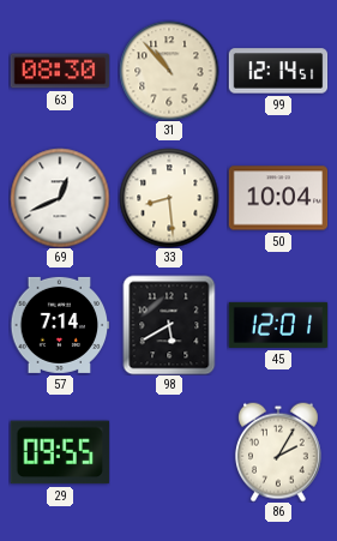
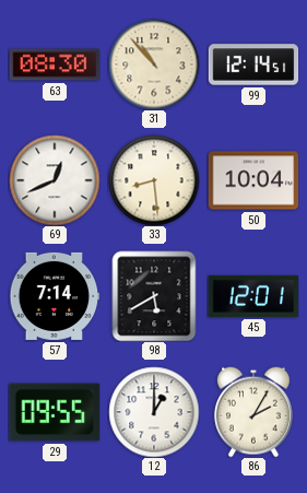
12: none -> 1:00
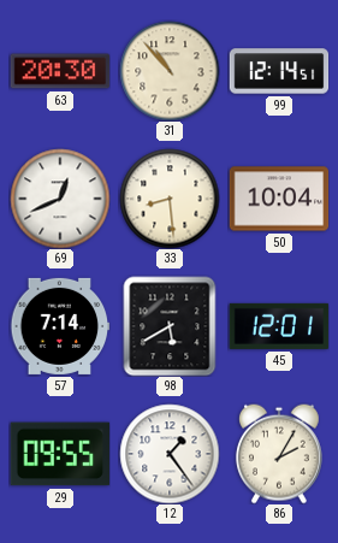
63: 08:30 -> 20:30
12: 1:00 -> 1:24
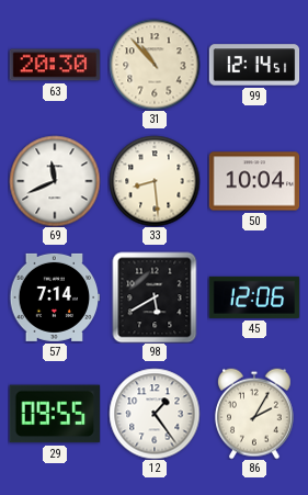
69: 12:41 -> 11:41
45: 12:01 -> 12:06
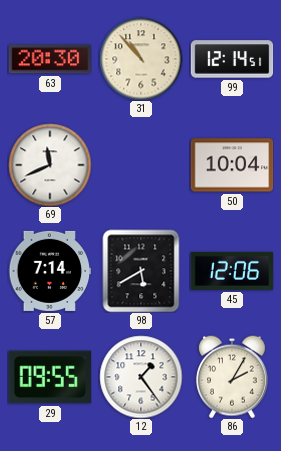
33: 8:29 -> none
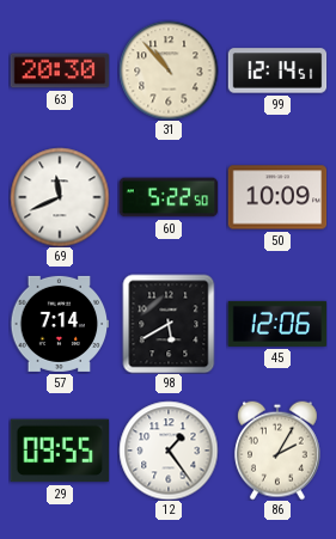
60: none -> 5:22
50: 10:04 -> 10:09
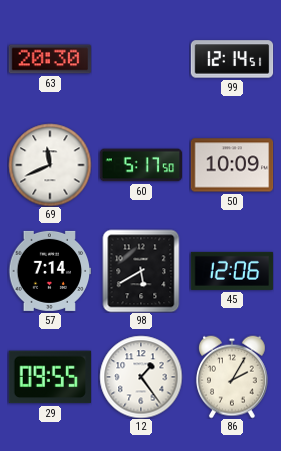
31: 10:53 -> none
60: 5:22 -> 5:17
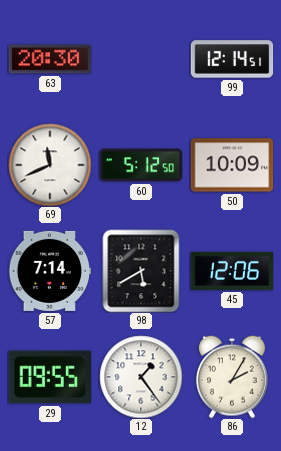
60: 5:17 -> 5:12
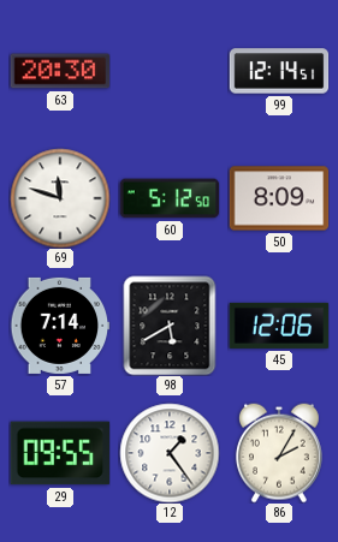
69: 11:41 -> 11:48
50: 10:09 -> 8:09
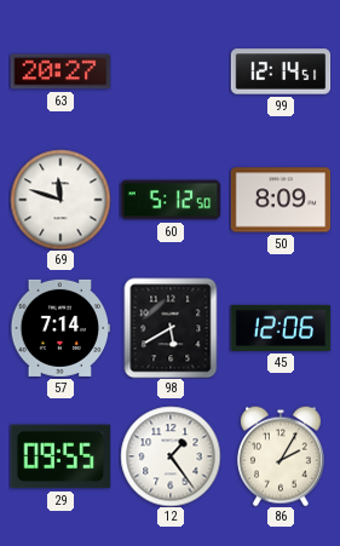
63: 20:30 -> 20:27
